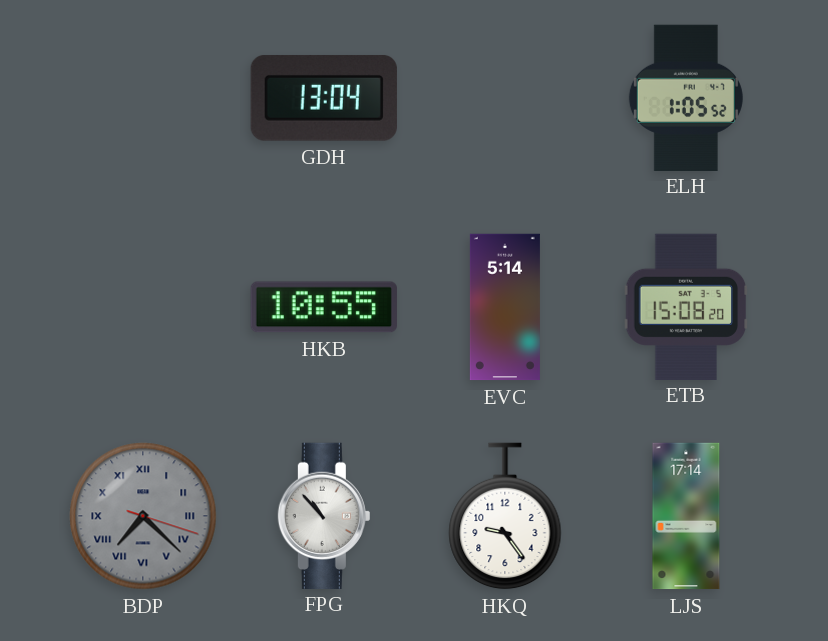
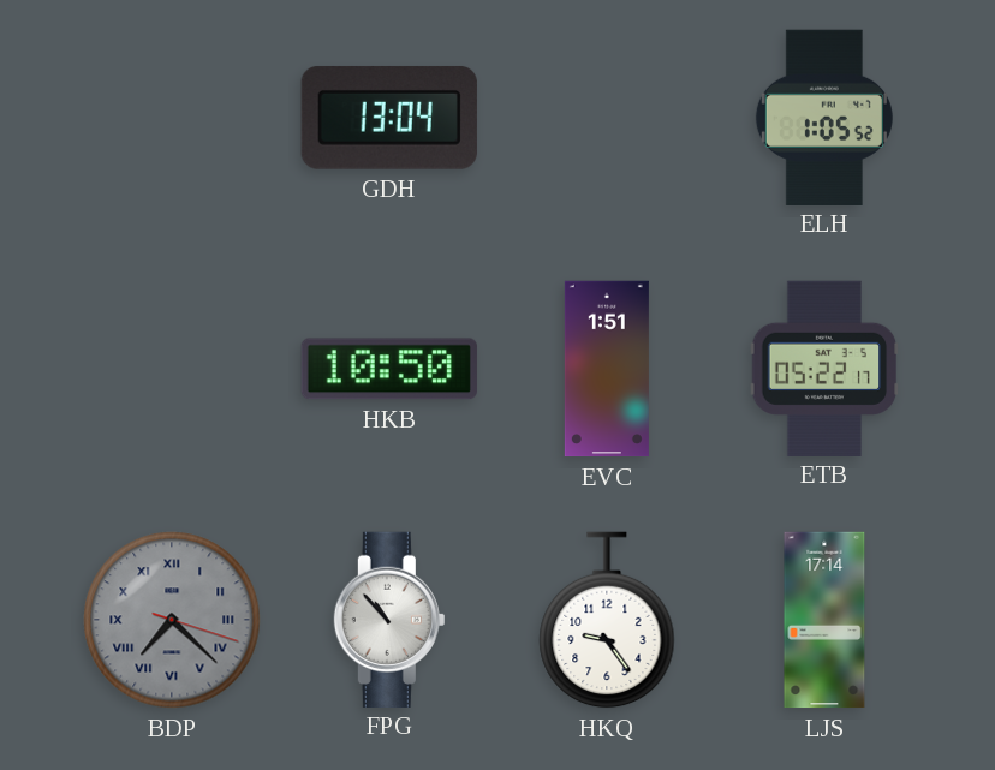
HKB: 10:55 -> 10:50
EVC: 5:14 -> 1:51
ETB: 15:08 -> 05:22
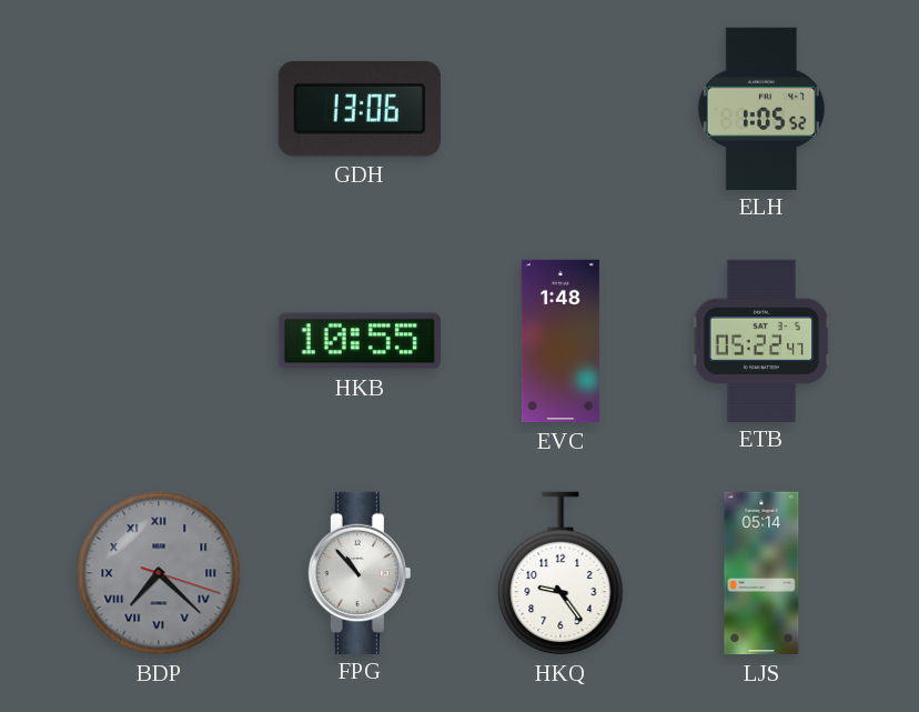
GDH: 13:04 -> 13:06
HKB: 10:50 -> 10:55
EVC: 1:51 -> 1:48
ETB: 05:22:17 -> 05:22:47
LJS: 17:14 -> 05:14
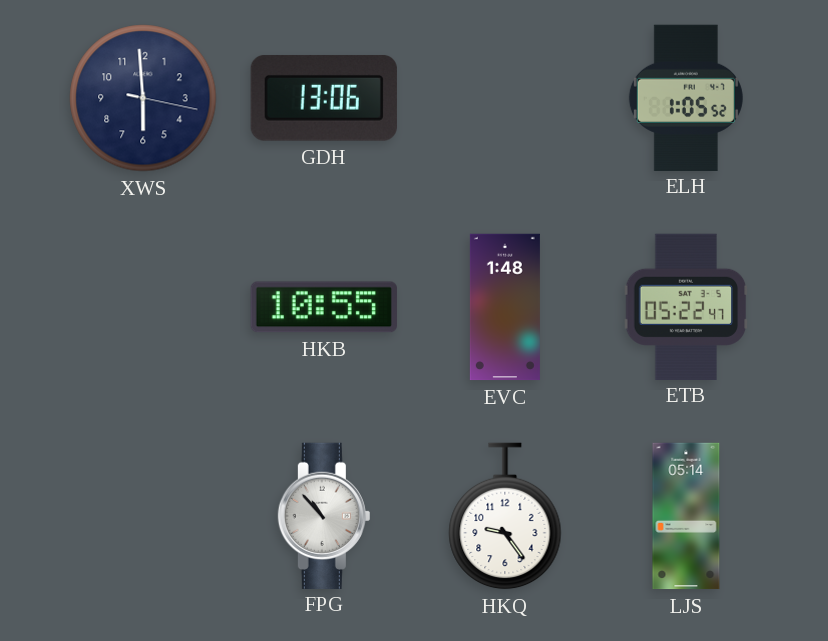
XWS: none -> 5:59
BDP: 7:22 -> none
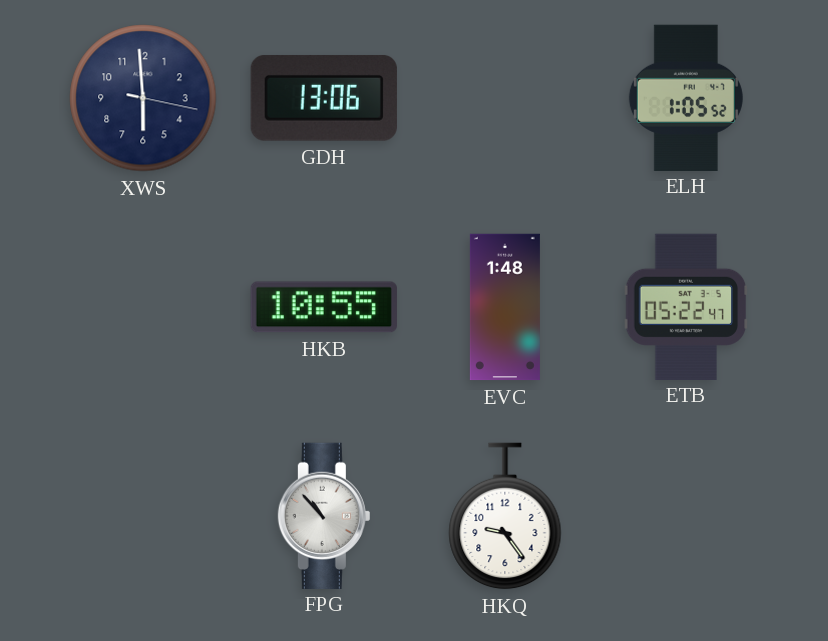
LJS: 05:14 -> none
